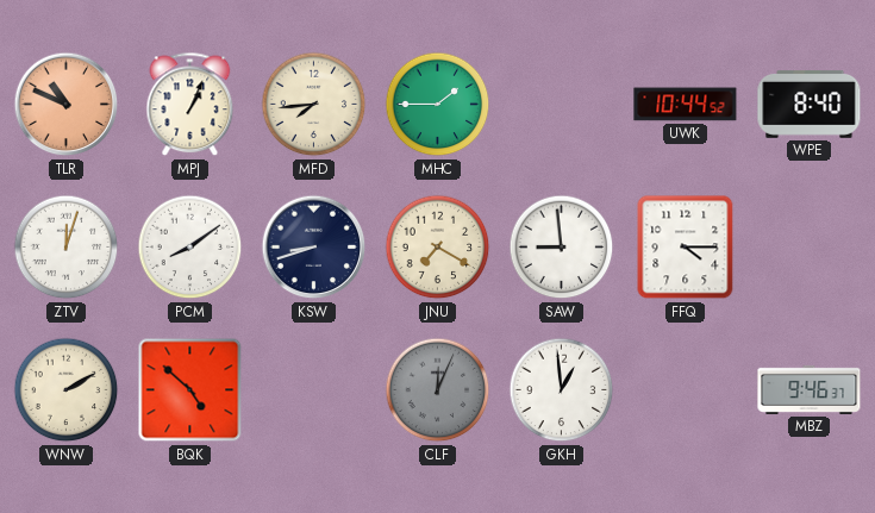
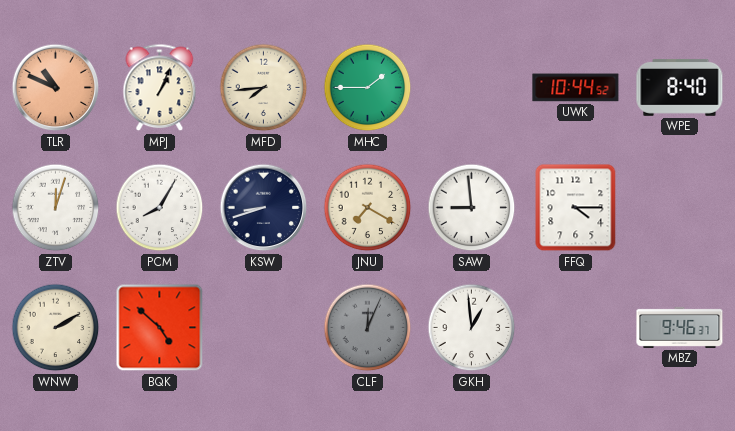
PCM: 8:09 -> 8:05
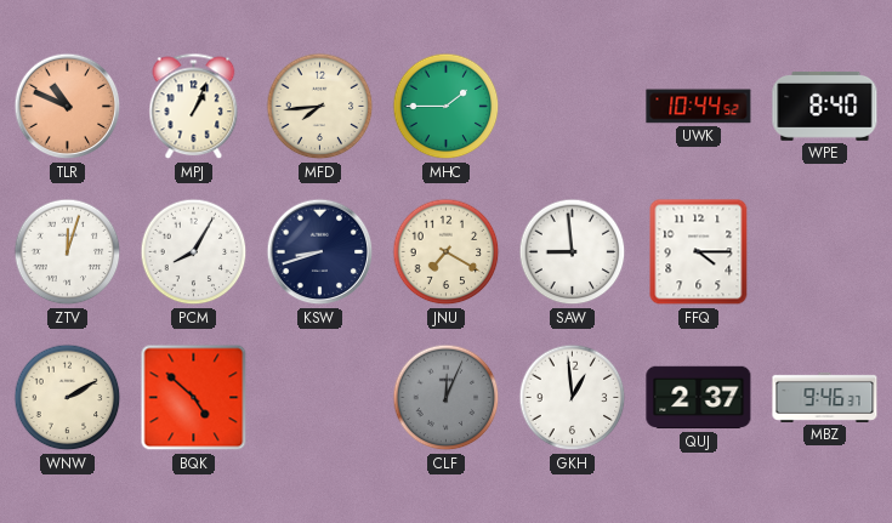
QUJ: none -> 2:37
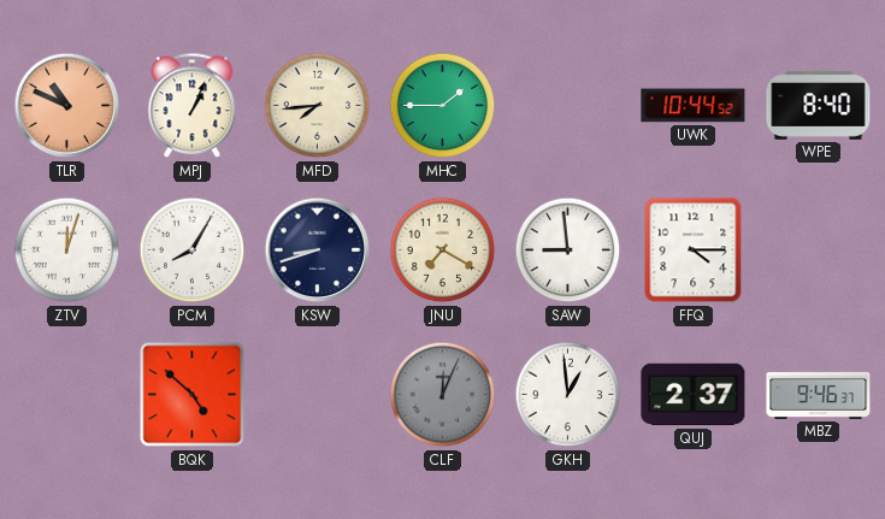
WNW: 2:10 -> none
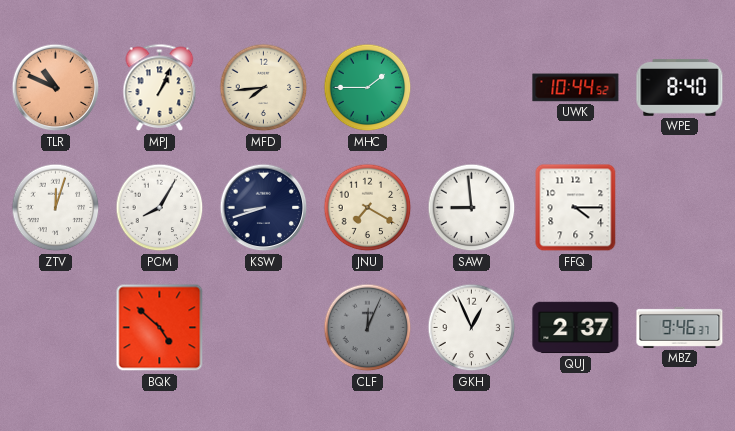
GKH: 12:59 -> 12:56
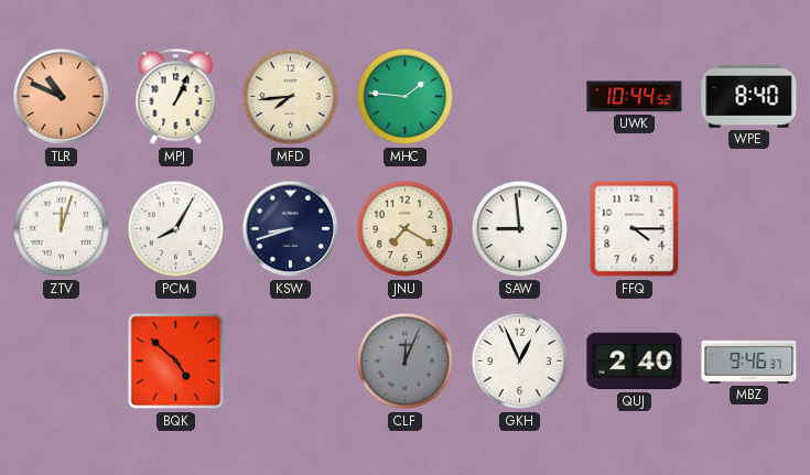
MHC: 1:45 -> 1:46
QUJ: 2:37 -> 2:40
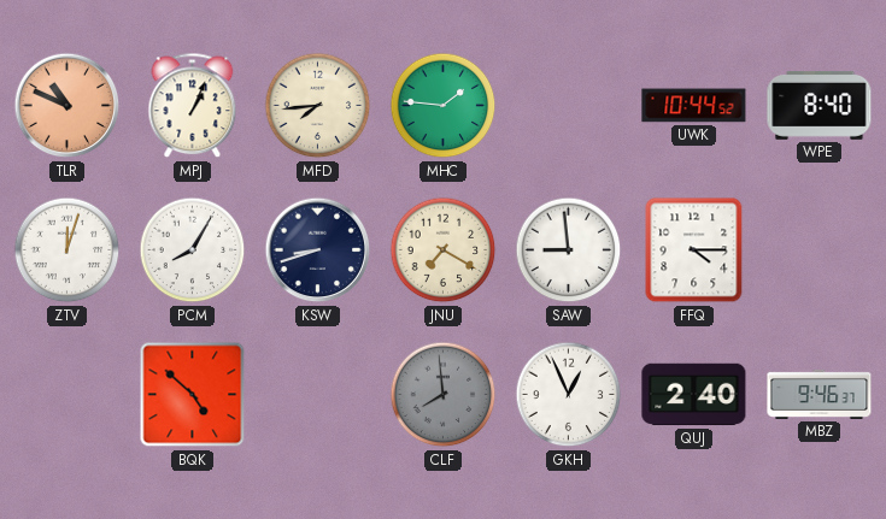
CLF: 12:04 -> 7:59
